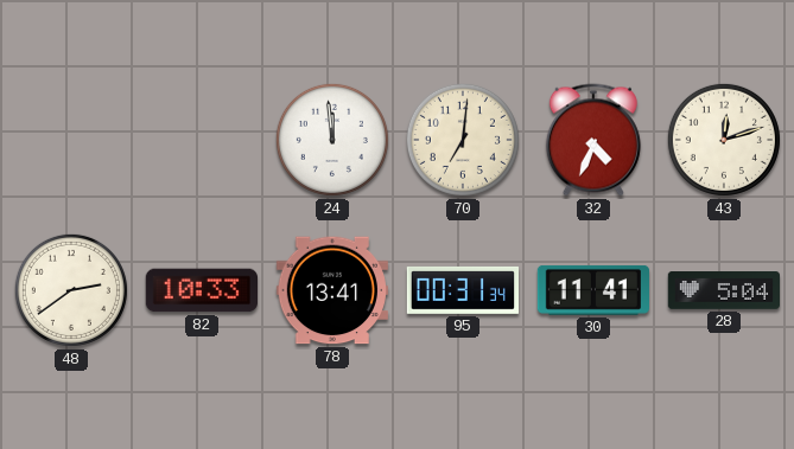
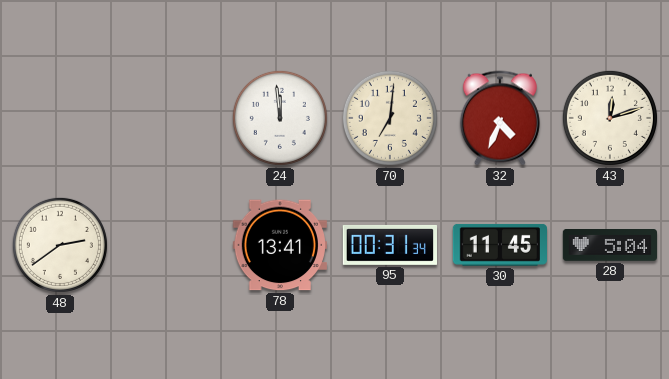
82: 10:33 -> none
30: 11:41 -> 11:45
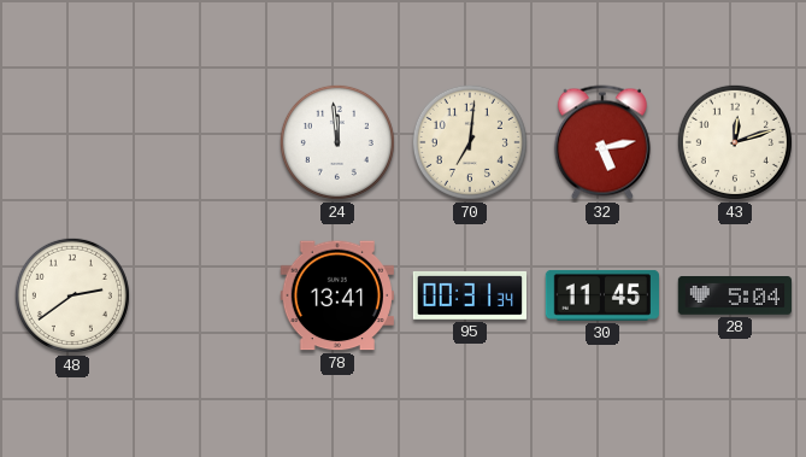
32: 4:34 -> 5:13
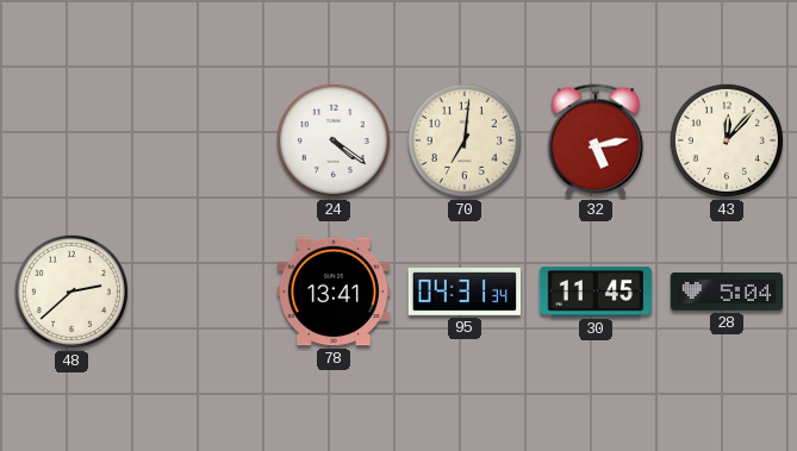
24: 11:59 -> 4:21
43: 12:12 -> 12:07
48: 2:39 -> 2:38
95: 00:31 -> 04:31
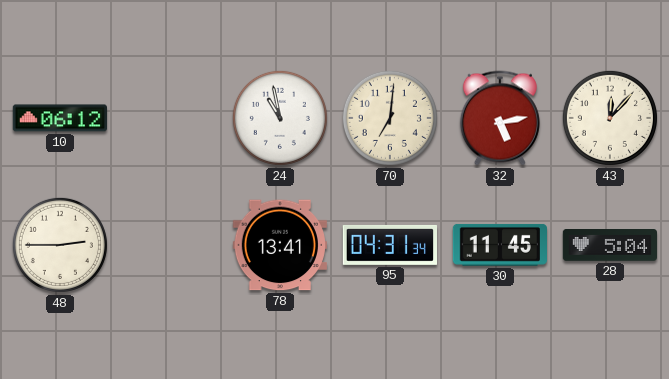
10: none -> 06:12
24: 4:21 -> 10:58
48: 2:38 -> 2:45
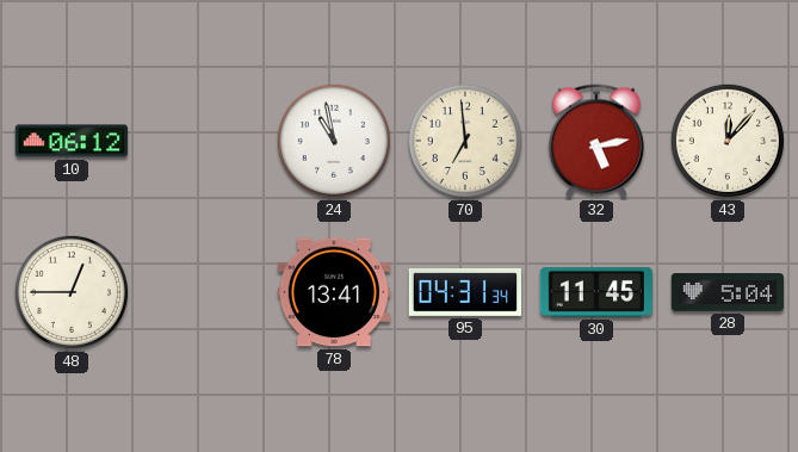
70: 7:01 -> 6:59
48: 2:45 -> 12:45
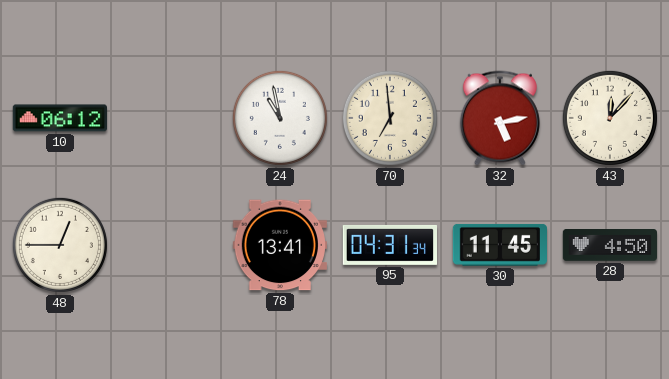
28: 5:04 -> 4:50
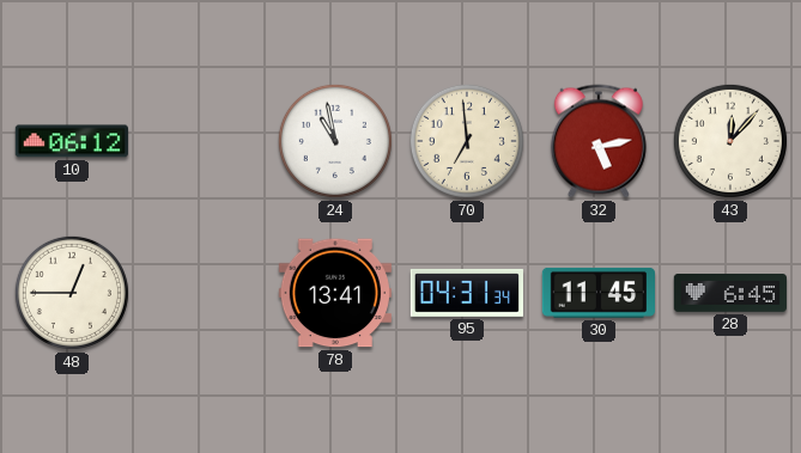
28: 4:50 -> 6:45
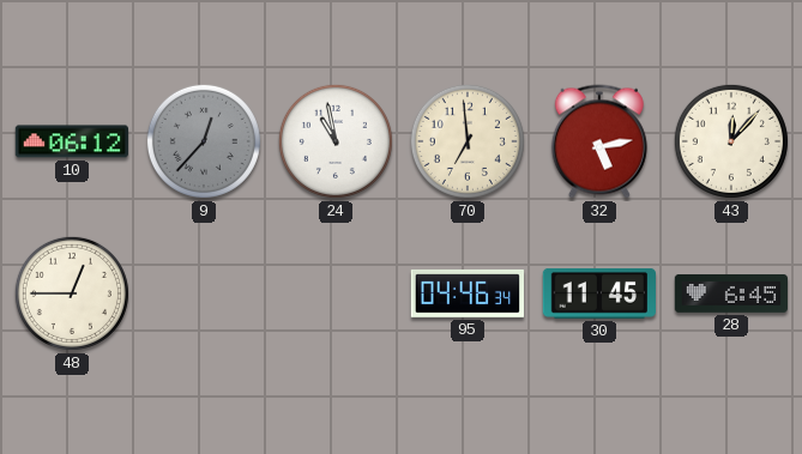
9: none -> 12:37
78: 13:41 -> none
95: 04:31 -> 04:46
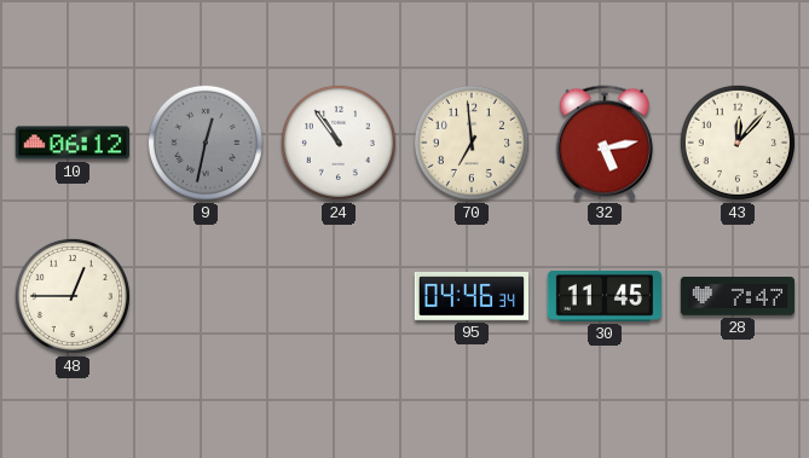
9: 12:37 -> 12:32
24: 10:58 -> 10:54
28: 6:45 -> 7:47
